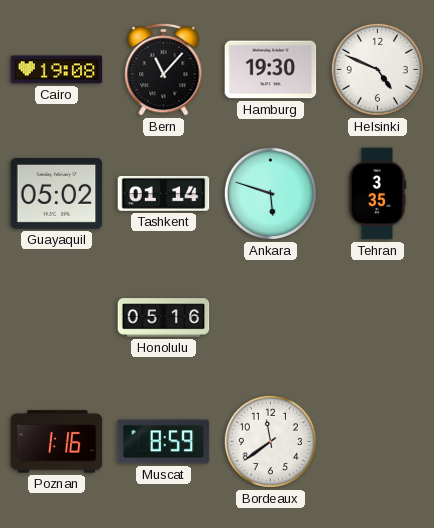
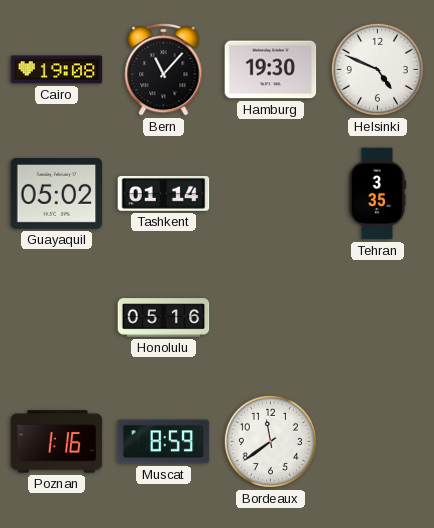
Ankara: 5:48 -> none
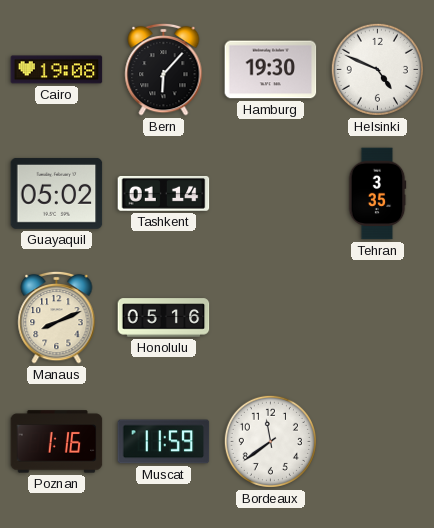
Bern: 11:07 -> 6:07
Manaus: none -> 8:11
Muscat: 8:59 -> 11:59
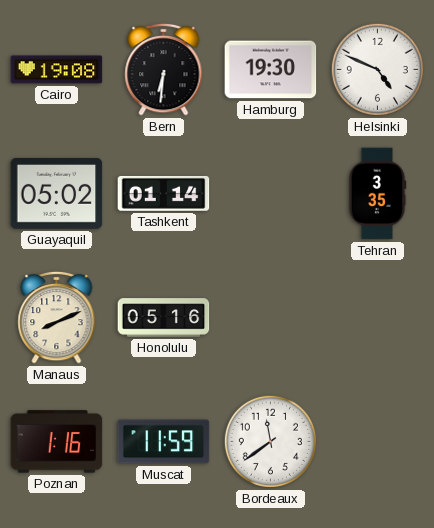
Bern: 6:07 -> 6:31
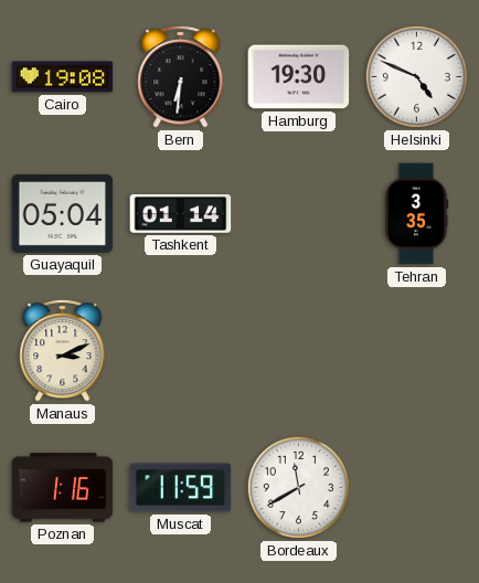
Guayaquil: 05:02 -> 05:04
Manaus: 8:11 -> 3:11
Honolulu: 05:16 -> none
Bordeaux: 11:39 -> 11:40
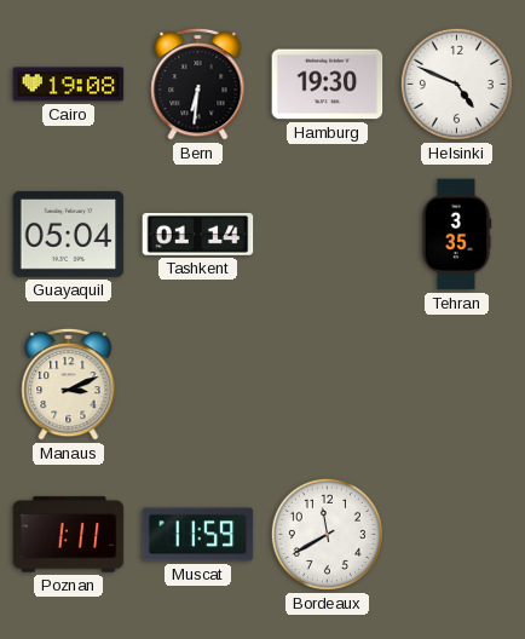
Poznan: 1:16 -> 1:11
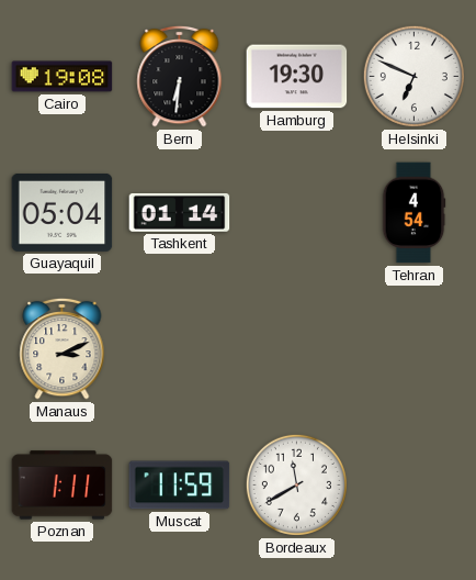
Helsinki: 4:49 -> 6:49
Tehran: 3:35 -> 4:54
